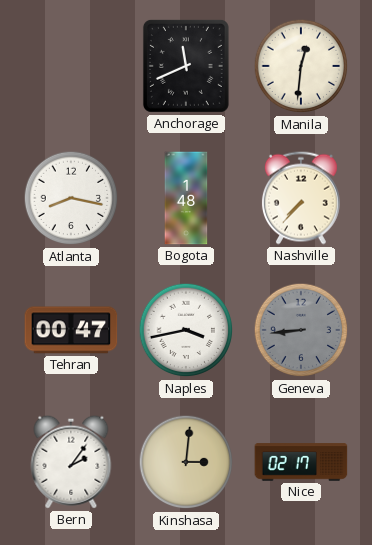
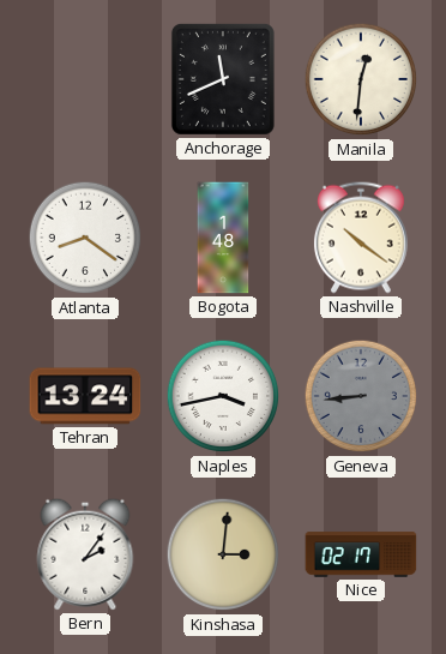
Atlanta: 8:17 -> 8:21
Nashville: 7:37 -> 10:21
Tehran: 00:47 -> 13:24
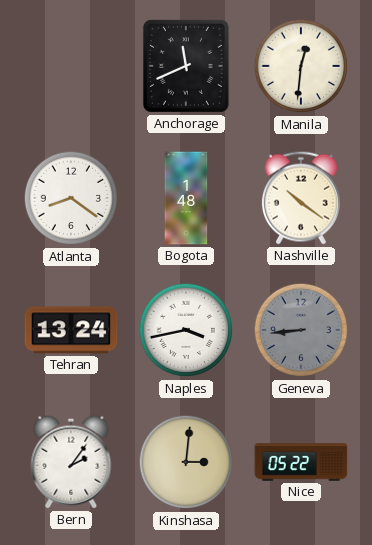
Nice: 02:17 -> 05:22
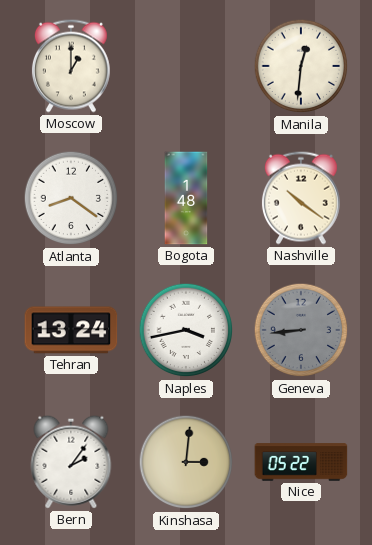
Moscow: none -> 1:00
Anchorage: 11:41 -> none
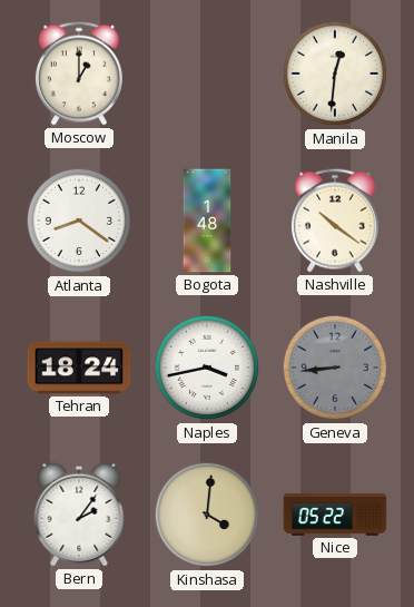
Tehran: 13:24 -> 18:24
Kinshasa: 3:01 -> 4:01
